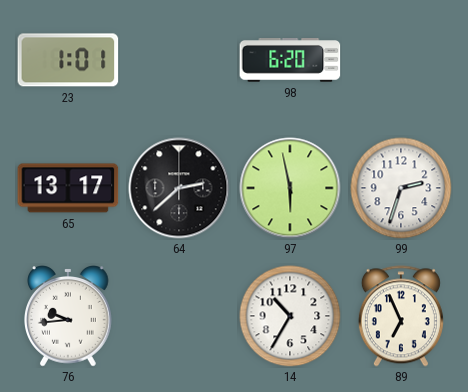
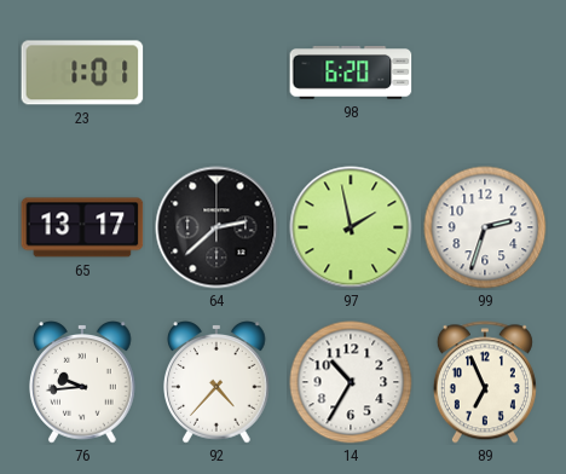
97: 5:58 -> 1:58
92: none -> 4:37
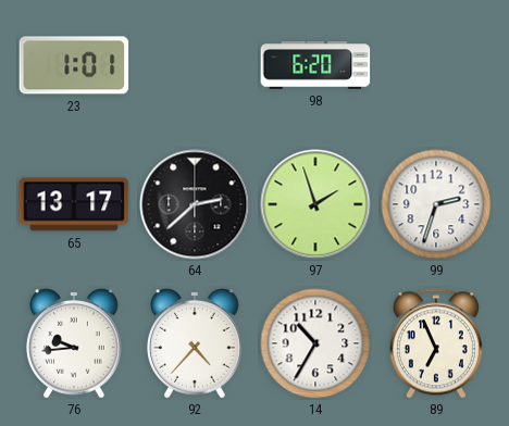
97: 1:58 -> 1:57
